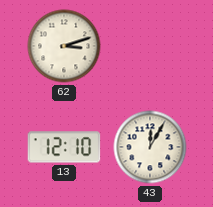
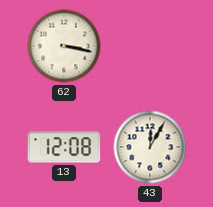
62: 3:12 -> 3:17
13: 12:10 -> 12:08
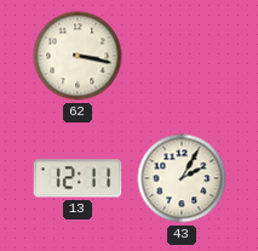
13: 12:08 -> 12:11
43: 12:05 -> 2:05
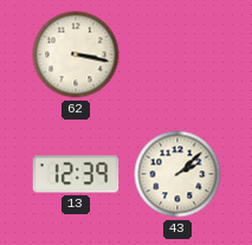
13: 12:11 -> 12:39
43: 2:05 -> 2:08
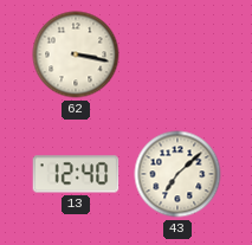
13: 12:39 -> 12:40
43: 2:08 -> 7:08
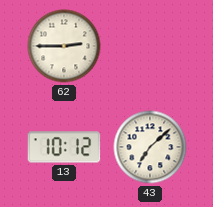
62: 3:17 -> 2:45
13: 12:40 -> 10:12
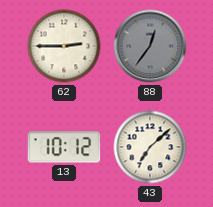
88: none -> 12:36
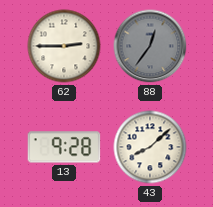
13: 10:12 -> 9:28
43: 7:08 -> 8:08
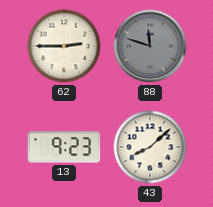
88: 12:36 -> 11:48
13: 9:28 -> 9:23
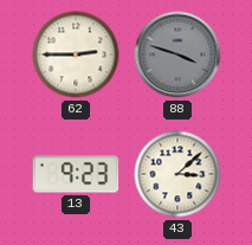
88: 11:48 -> 3:48
43: 8:08 -> 3:08
